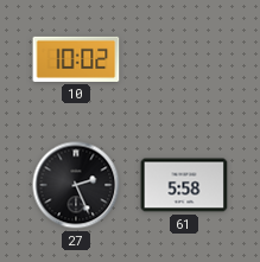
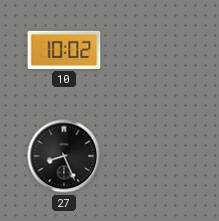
27: 2:26 -> 8:26
61: 5:58 -> none
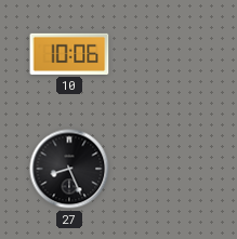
10: 10:02 -> 10:06
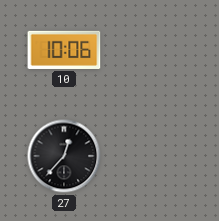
27: 8:26 -> 12:37
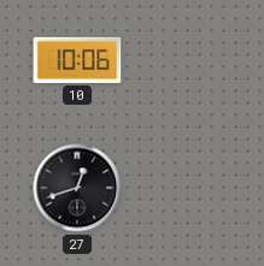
27: 12:37 -> 12:42
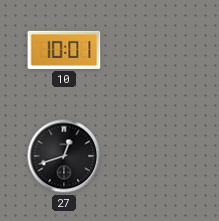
10: 10:06 -> 10:01
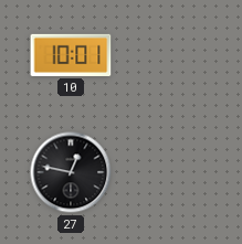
27: 12:42 -> 12:47
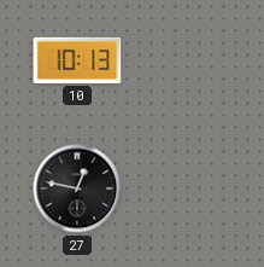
10: 10:01 -> 10:13
